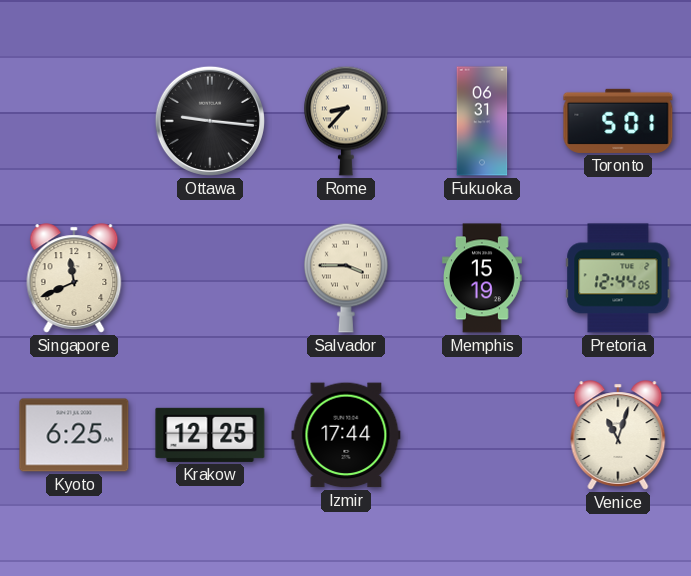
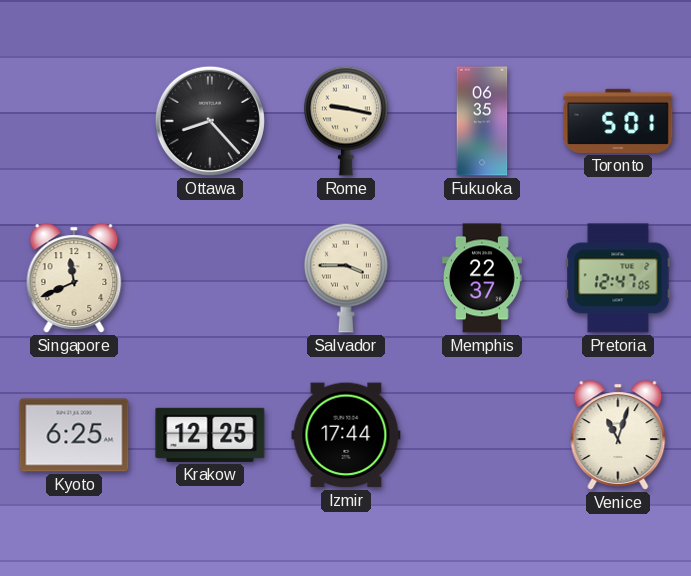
Ottawa: 9:16 -> 8:23
Rome: 8:37 -> 9:17
Fukuoka: 06:31 -> 06:35
Memphis: 15:19 -> 22:37
Pretoria: 12:44 -> 12:47
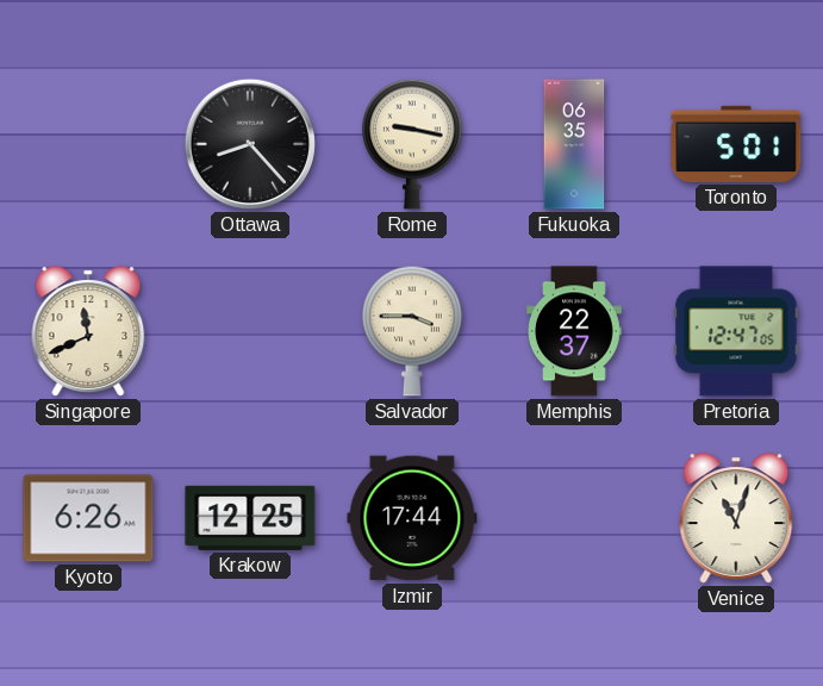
Kyoto: 6:25 -> 6:26
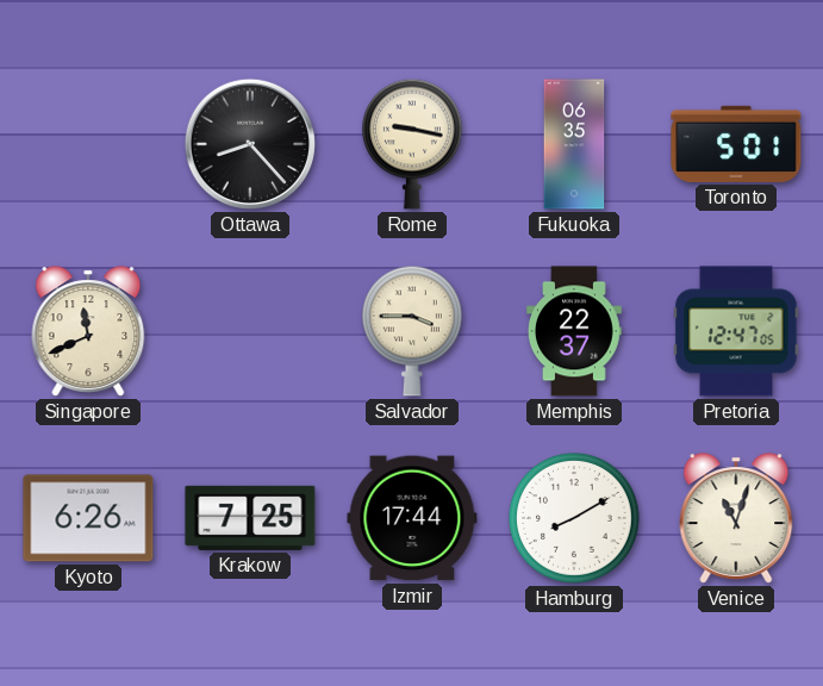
Krakow: 12:25 -> 7:25
Hamburg: none -> 8:10
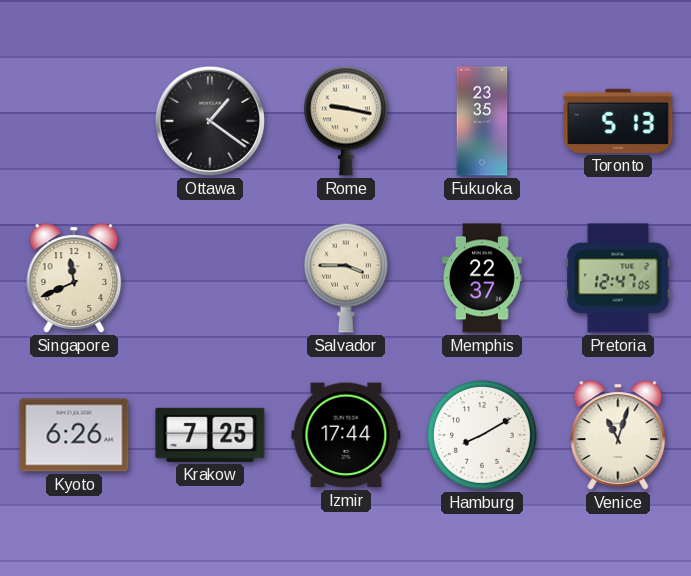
Ottawa: 8:23 -> 1:21
Fukuoka: 06:35 -> 23:35
Toronto: 5:01 -> 5:13
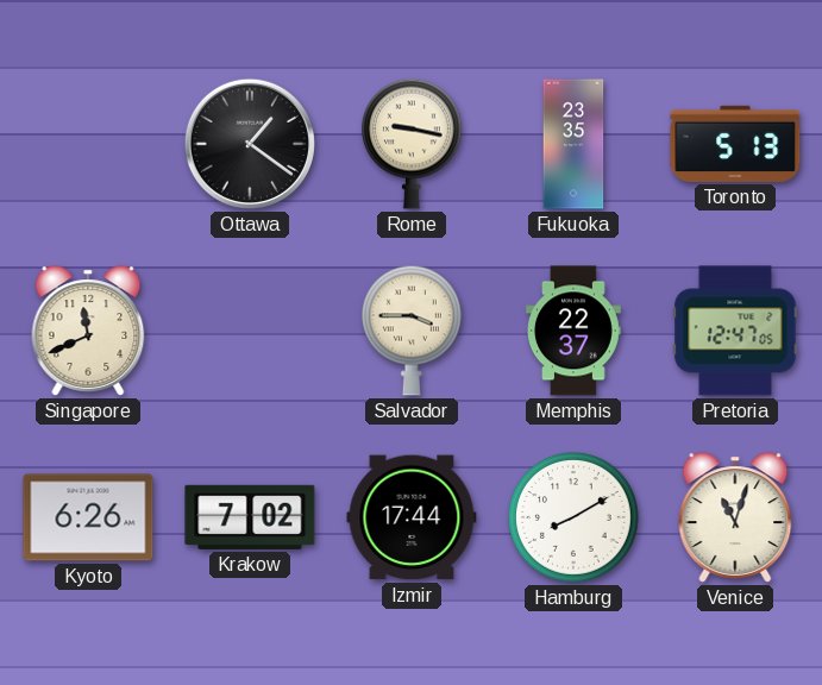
Krakow: 7:25 -> 7:02
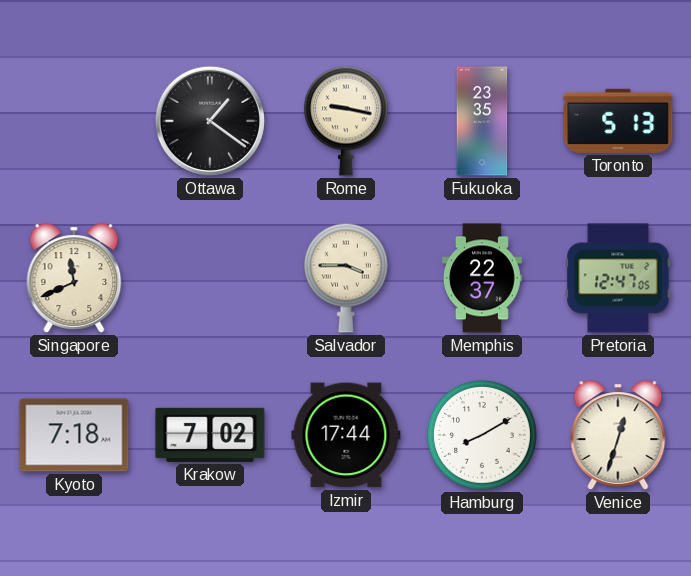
Kyoto: 6:26 -> 7:18
Venice: 11:03 -> 12:33
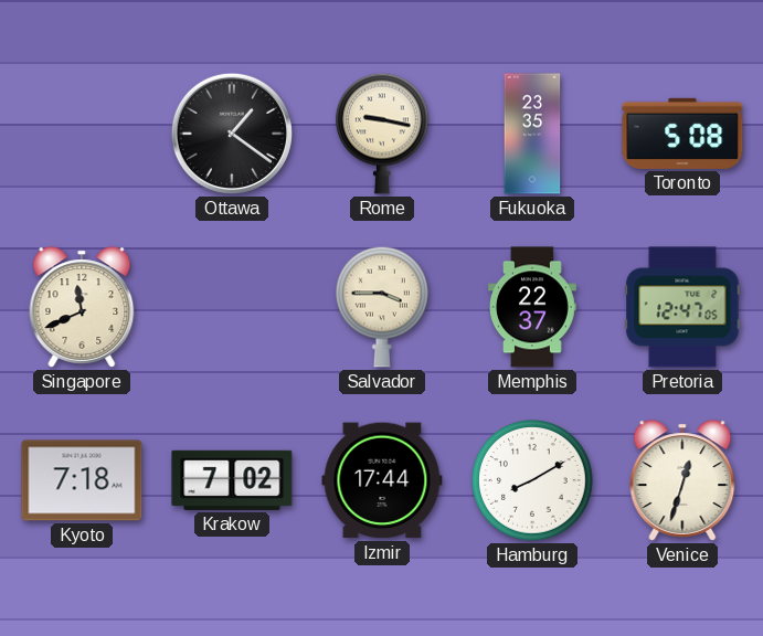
Toronto: 5:13 -> 5:08
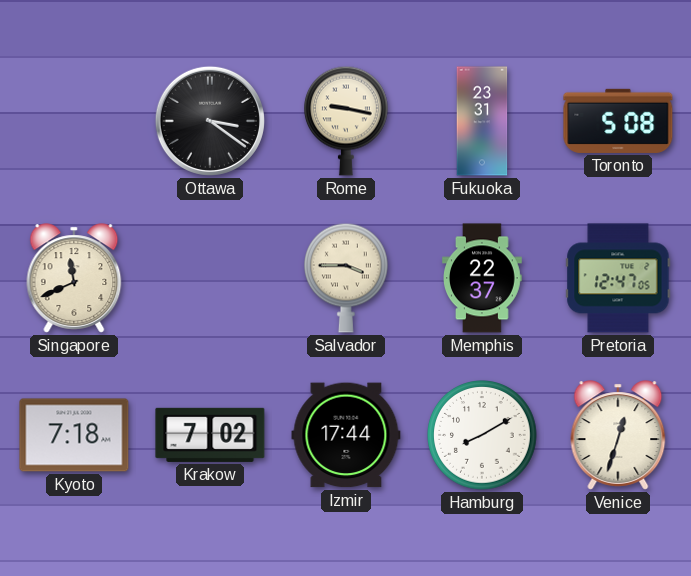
Ottawa: 1:21 -> 3:21
Fukuoka: 23:35 -> 23:31
